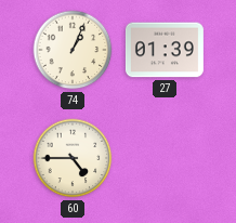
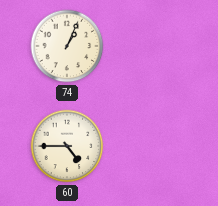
27: 01:39 -> none
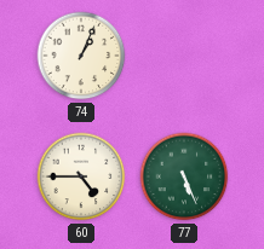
77: none -> 5:26
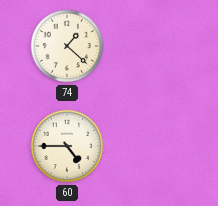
74: 1:04 -> 1:22
77: 5:26 -> none
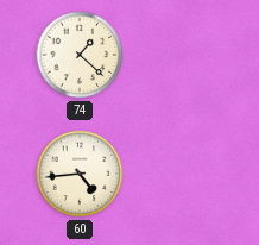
60: 4:45 -> 4:44
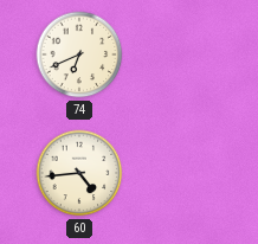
74: 1:22 -> 6:41
